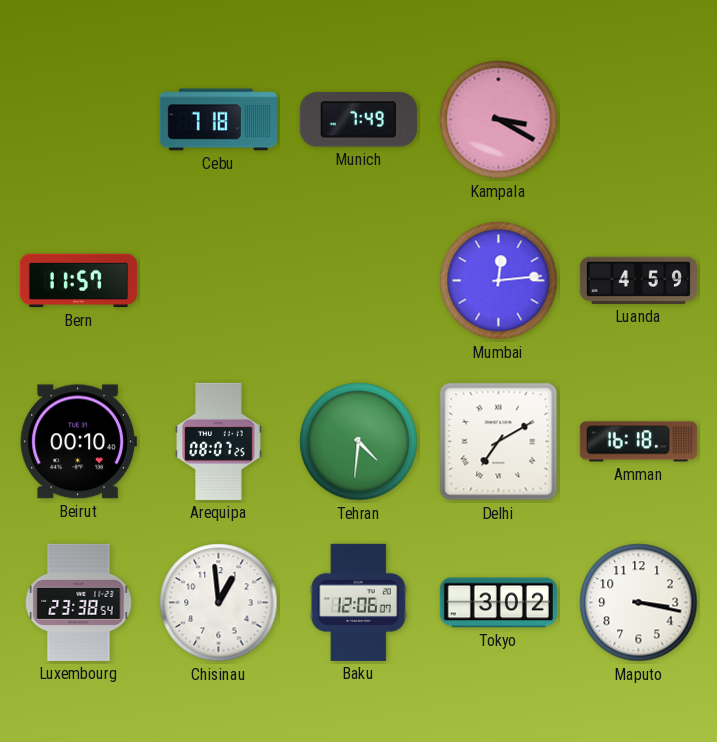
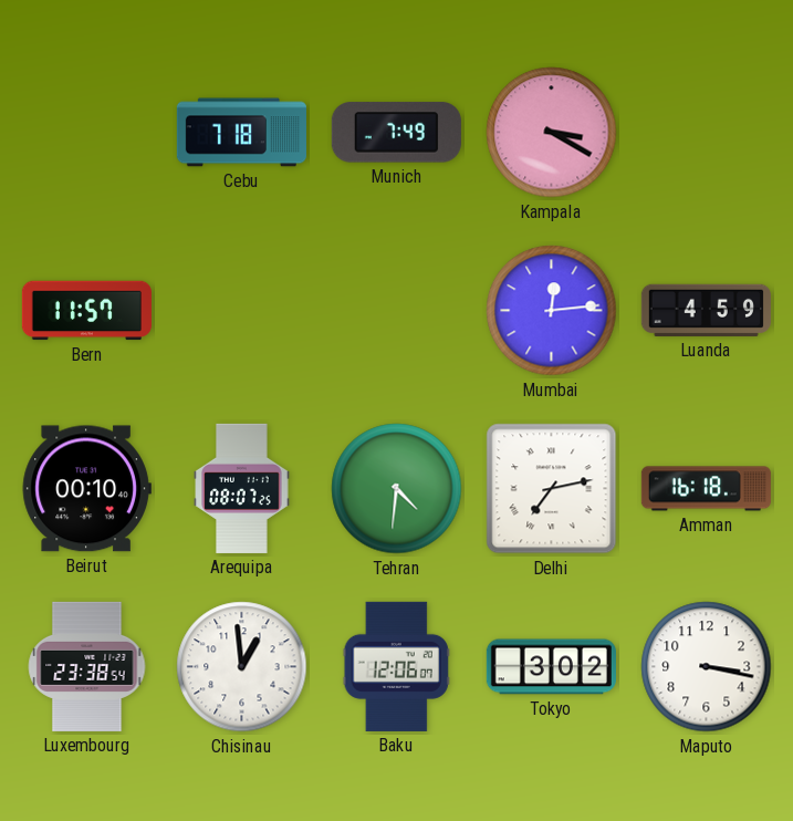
Delhi: 7:10 -> 7:13
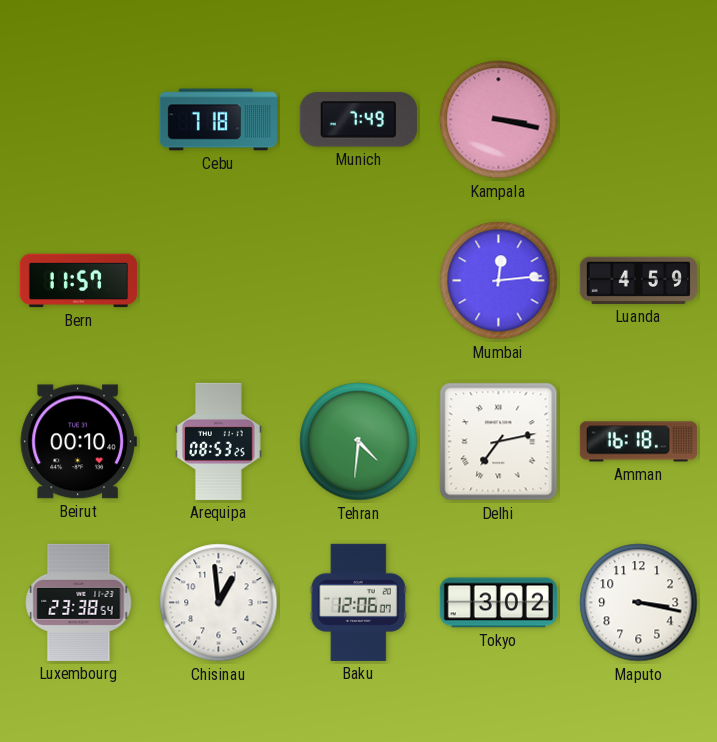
Kampala: 3:20 -> 3:17
Arequipa: 08:07 -> 08:53
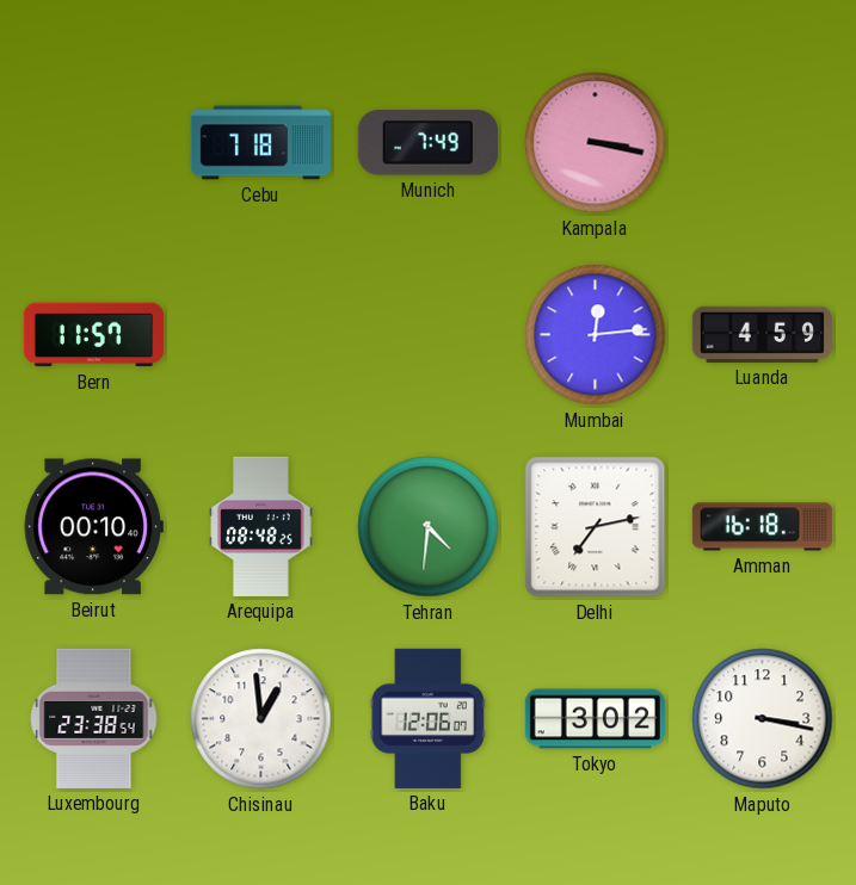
Arequipa: 08:53 -> 08:48
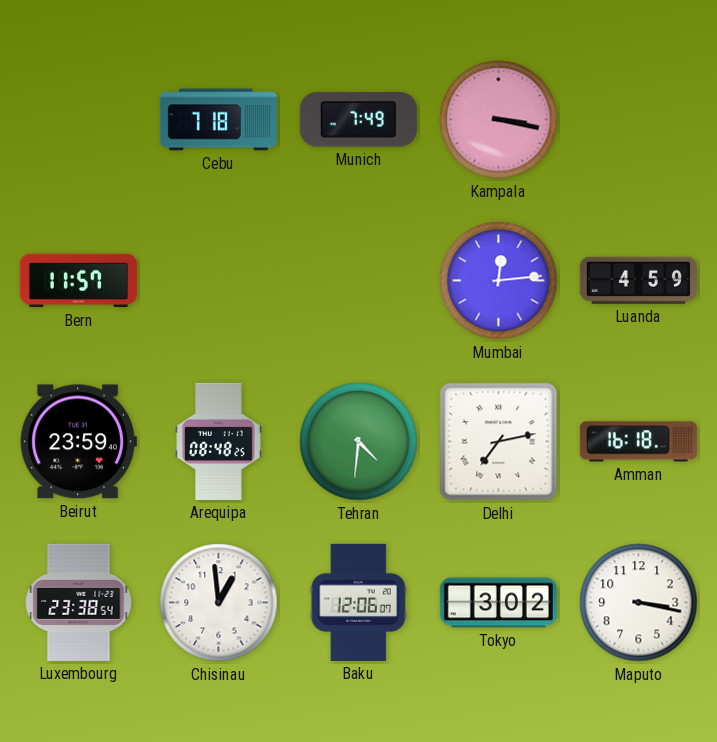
Beirut: 00:10 -> 23:59
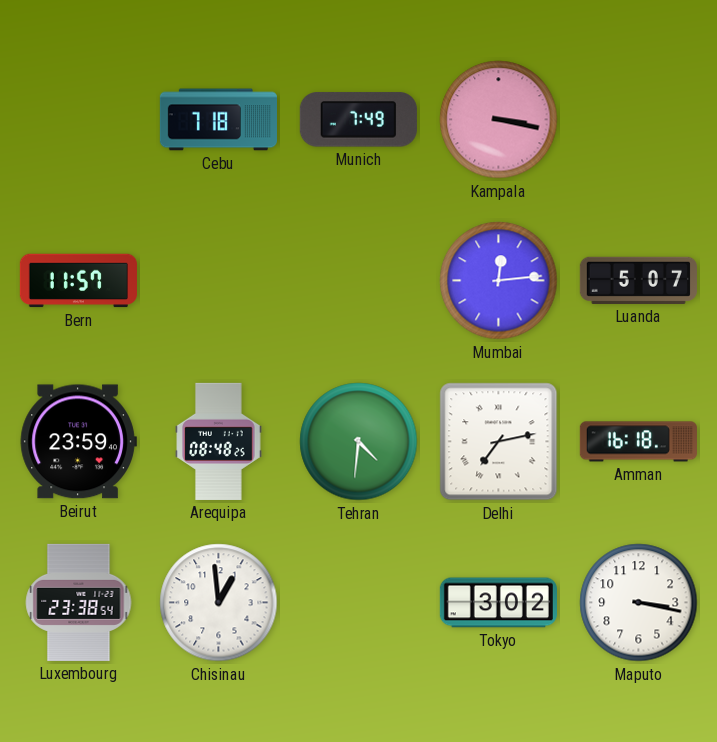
Luanda: 4:59 -> 5:07
Baku: 12:06 -> none
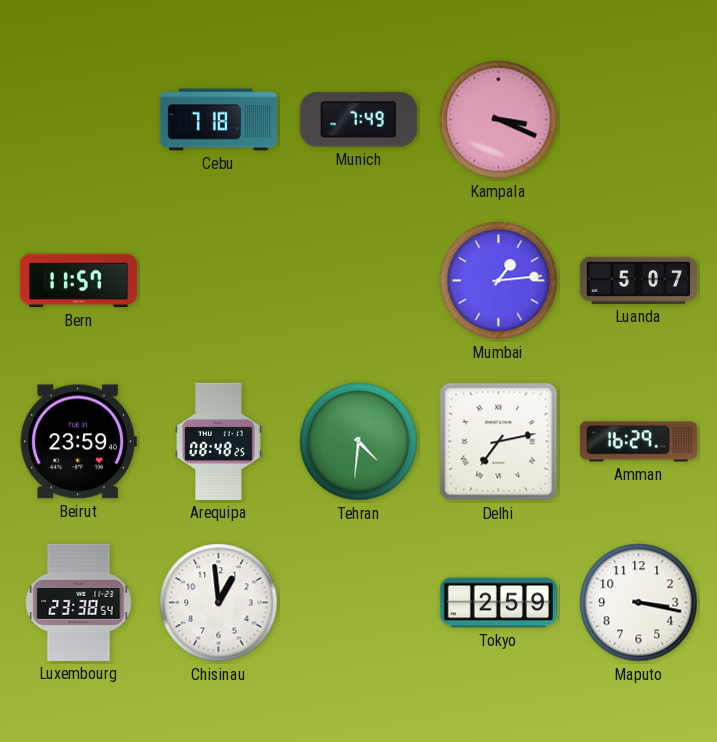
Kampala: 3:17 -> 3:19
Mumbai: 12:14 -> 1:14
Amman: 16:18 -> 16:29
Tokyo: 3:02 -> 2:59
